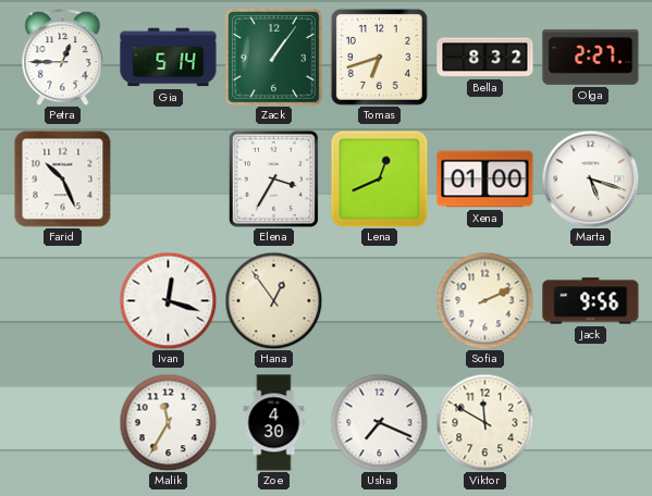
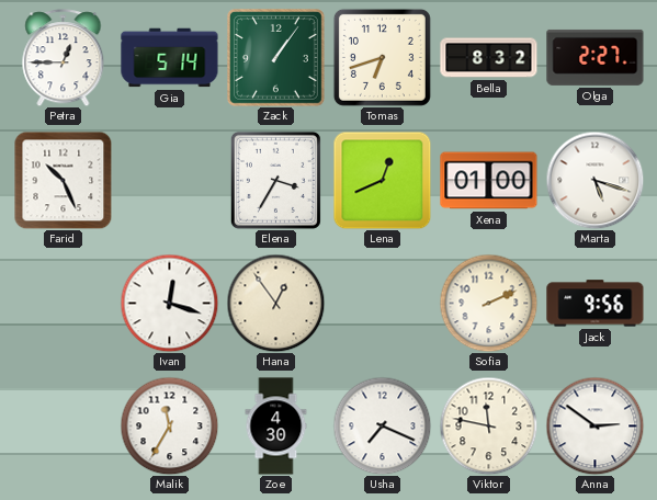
Viktor: 11:50 -> 11:47
Anna: none -> 2:51
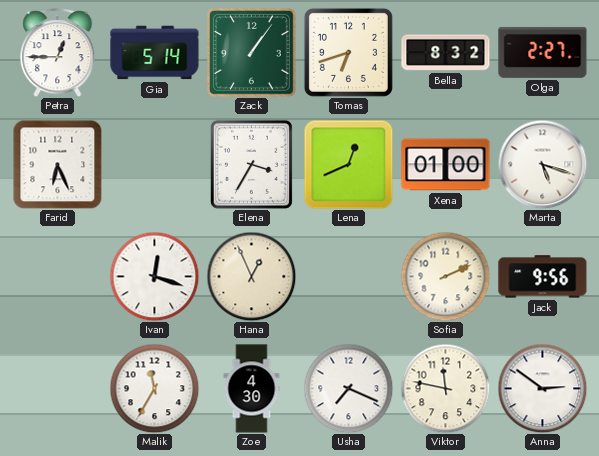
Farid: 10:26 -> 6:26
Hana: 12:54 -> 12:56
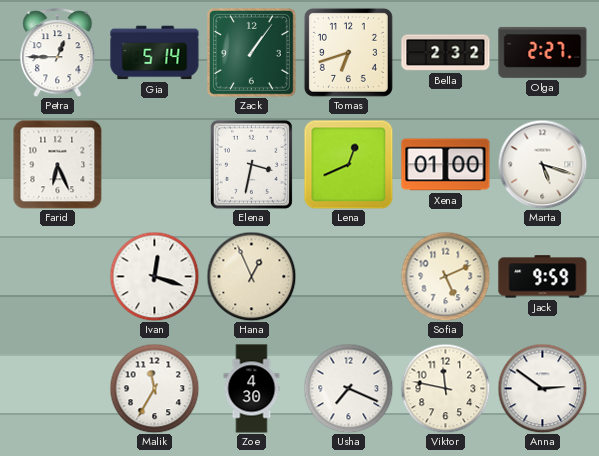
Bella: 8:32 -> 2:32
Elena: 3:35 -> 3:32
Sofia: 2:11 -> 5:11
Jack: 9:56 -> 9:59
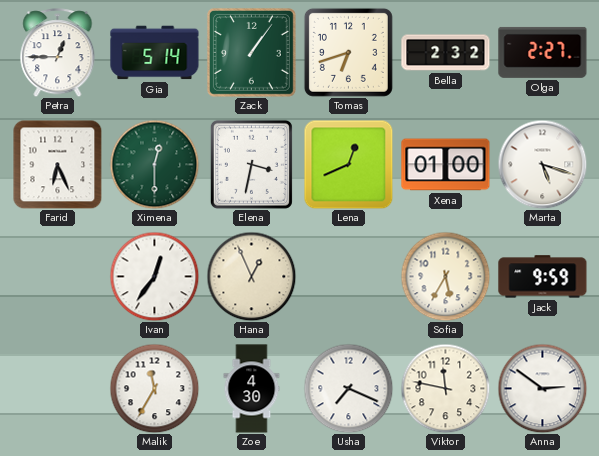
Ximena: none -> 12:30
Ivan: 12:18 -> 12:36
Sofia: 5:11 -> 5:35
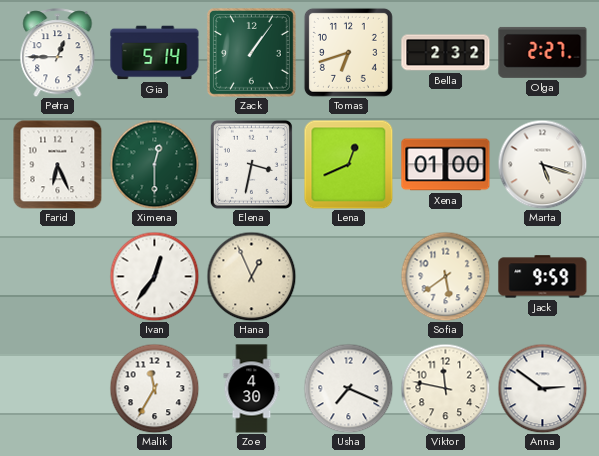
Sofia: 5:35 -> 5:39
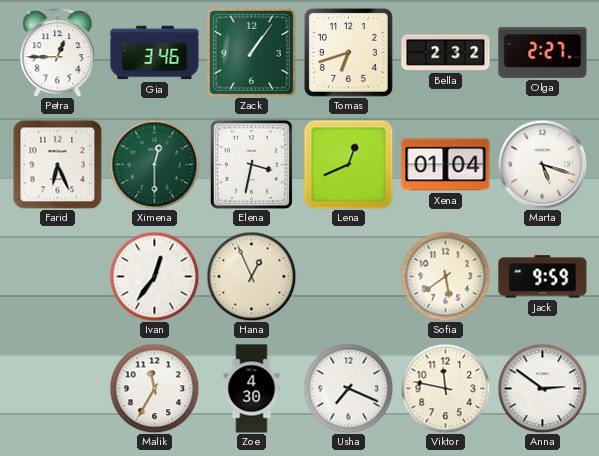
Gia: 5:14 -> 3:46
Xena: 01:00 -> 01:04
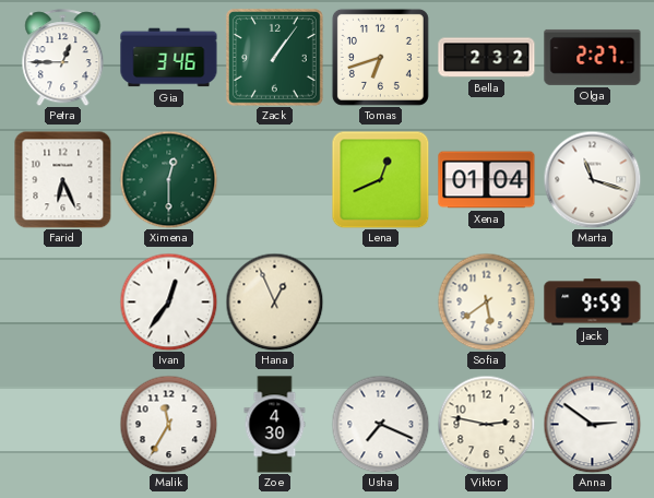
Elena: 3:32 -> none
Marta: 5:18 -> 11:18
Viktor: 11:47 -> 2:47
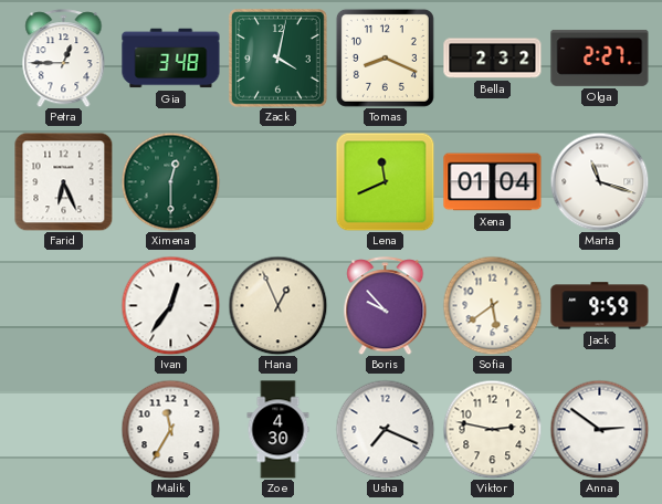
Gia: 3:46 -> 3:48
Zack: 1:06 -> 4:02
Tomas: 6:42 -> 8:19
Lena: 12:41 -> 11:41
Boris: none -> 9:53
